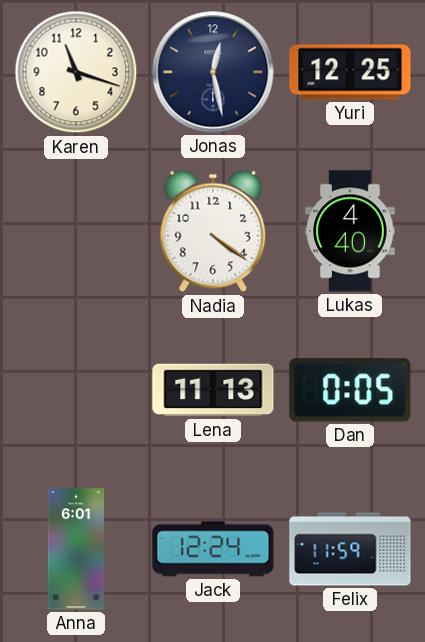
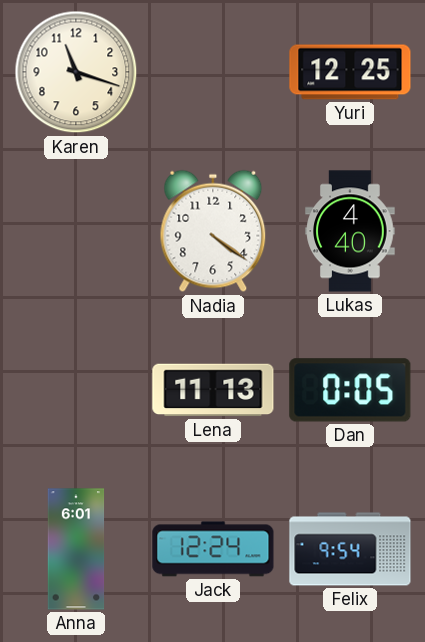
Jonas: 12:28 -> none
Felix: 11:59 -> 9:54
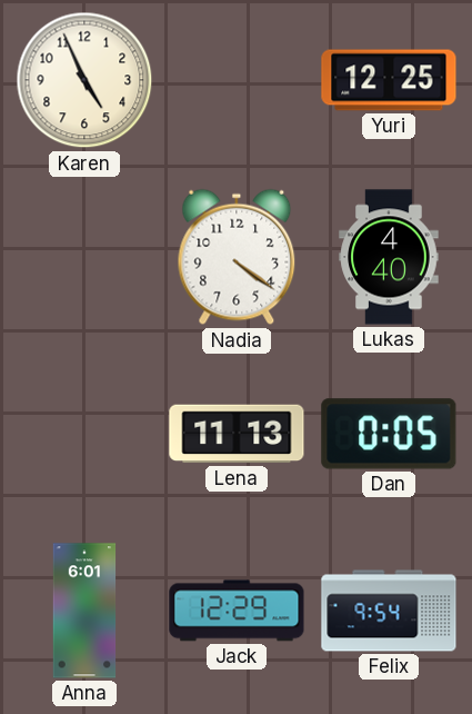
Karen: 11:18 -> 4:56
Jack: 12:24 -> 12:29
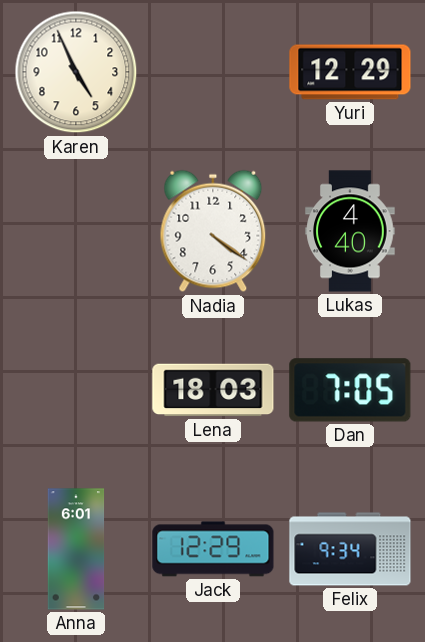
Yuri: 12:25 -> 12:29
Lena: 11:13 -> 18:03
Dan: 0:05 -> 7:05
Felix: 9:54 -> 9:34
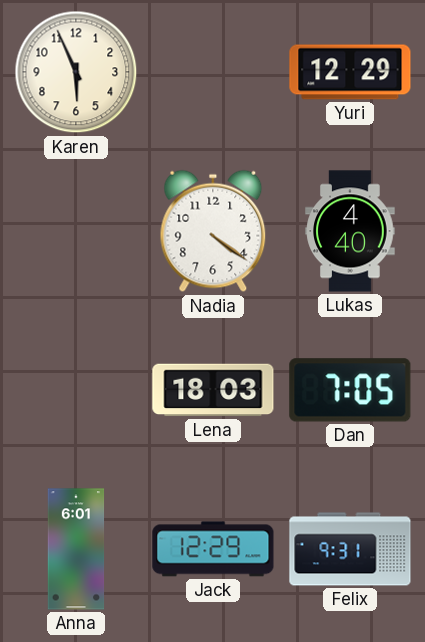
Karen: 4:56 -> 5:56
Felix: 9:34 -> 9:31
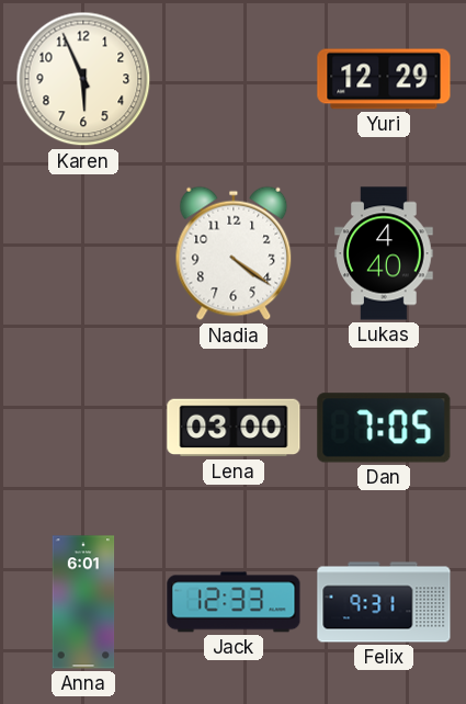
Lena: 18:03 -> 03:00
Jack: 12:29 -> 12:33
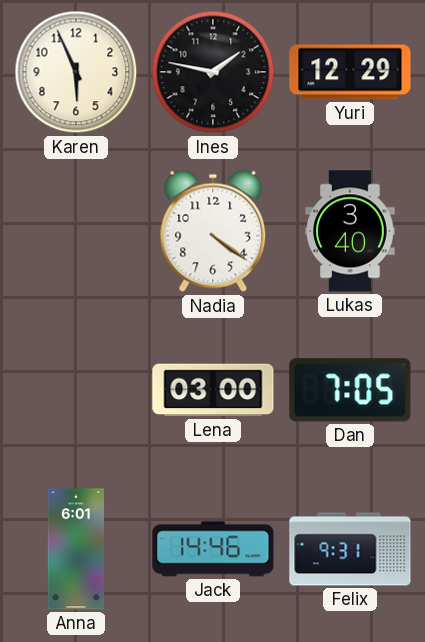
Ines: none -> 1:47
Lukas: 4:40 -> 3:40
Jack: 12:33 -> 14:46
